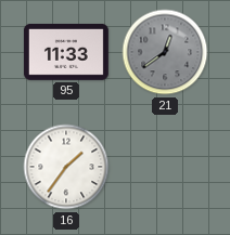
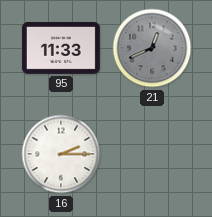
21: 12:39 -> 12:41
16: 1:36 -> 2:15
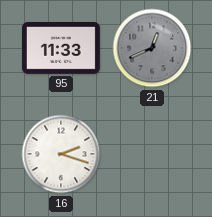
16: 2:15 -> 2:18
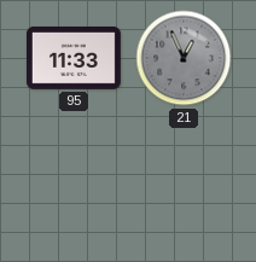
21: 12:41 -> 12:56
16: 2:18 -> none
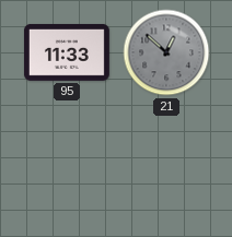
21: 12:56 -> 12:52
